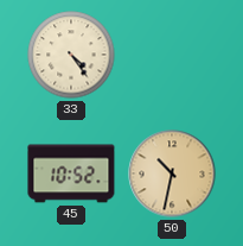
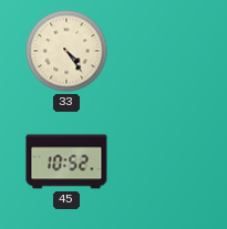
50: 10:32 -> none
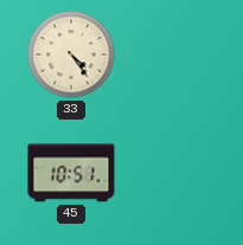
45: 10:52 -> 10:51
